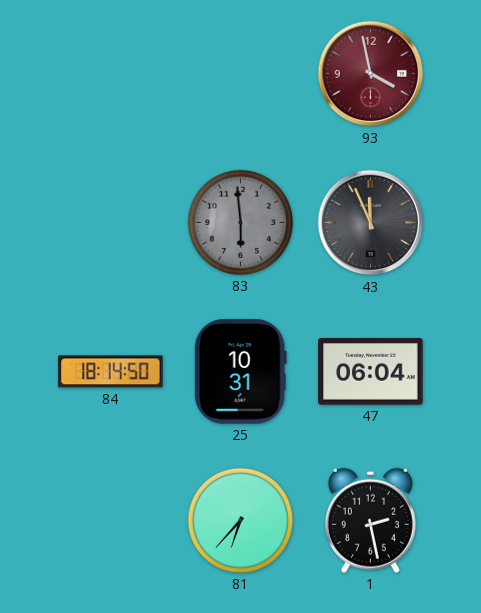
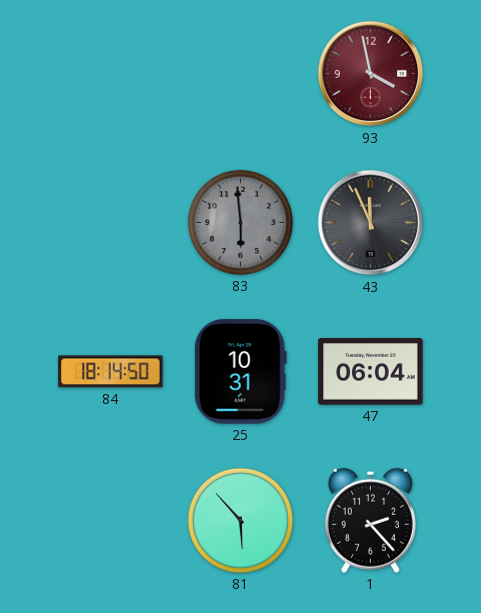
81: 6:37 -> 5:53
1: 2:28 -> 2:23
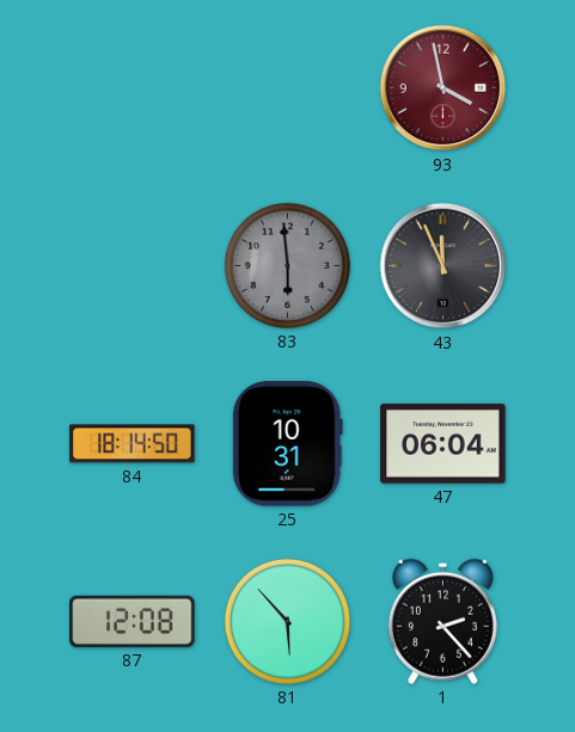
87: none -> 12:08
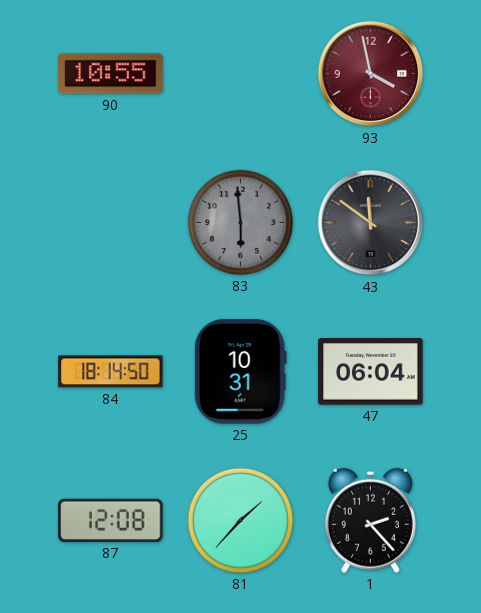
90: none -> 10:55
43: 11:56 -> 11:51
81: 5:53 -> 1:37
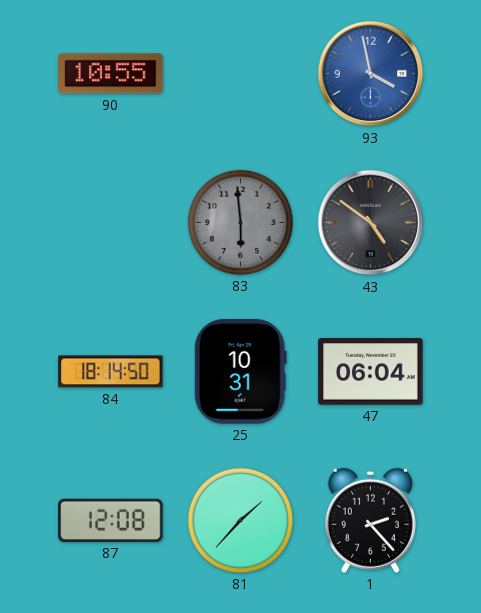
93 dial: burgundy -> blue
43: 11:51 -> 4:51
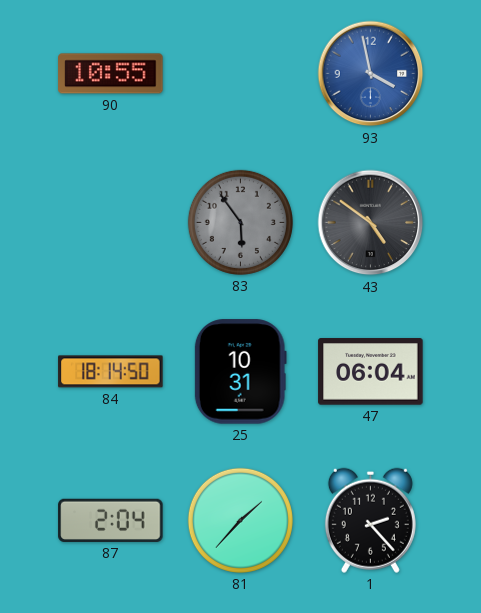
83: 5:59 -> 5:54
87: 12:08 -> 2:04
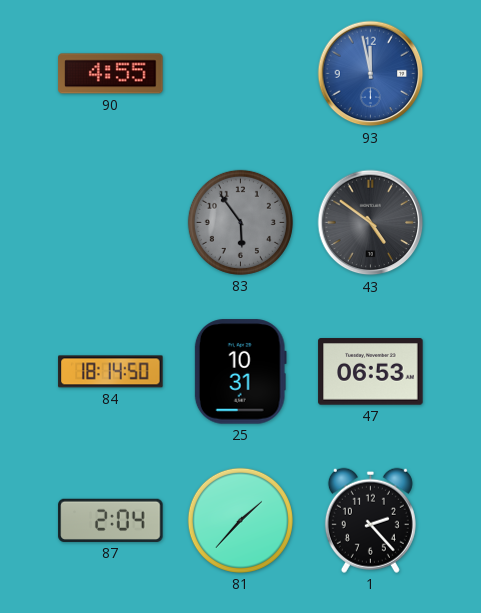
90: 10:55 -> 4:55
93: 3:58 -> 11:58
47: 06:04 -> 06:53
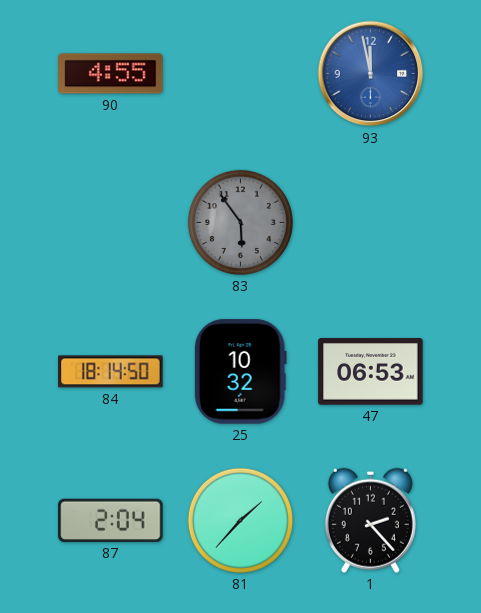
43: 4:51 -> none
25: 10:31 -> 10:32
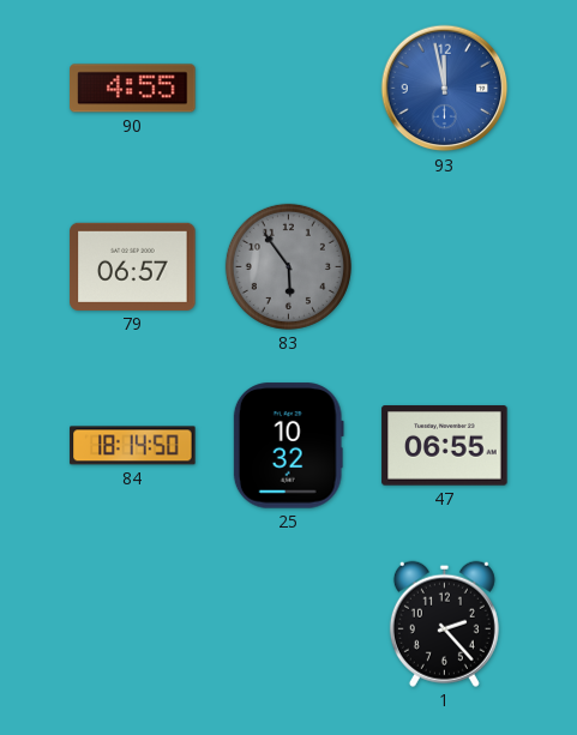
79: none -> 06:57
47: 06:53 -> 06:55
87: 2:04 -> none
81: 1:37 -> none
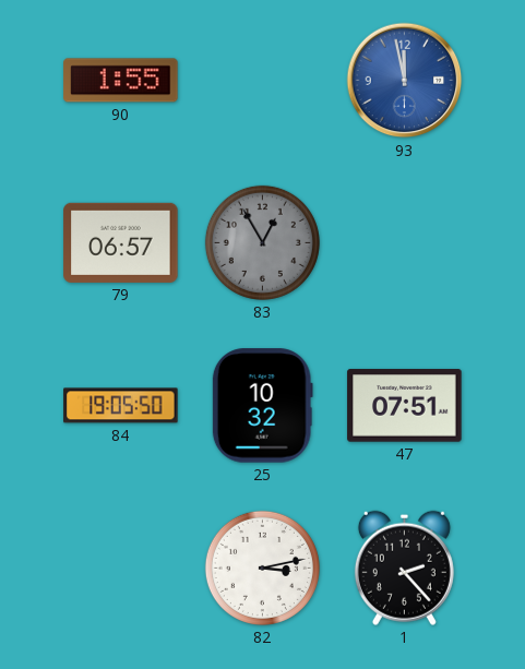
90: 4:55 -> 1:55
83: 5:54 -> 12:55
84: 18:14 -> 19:05
47: 06:55 -> 07:51
82: none -> 3:13
